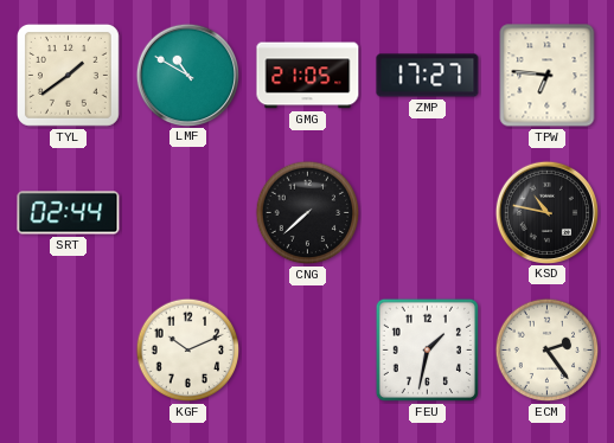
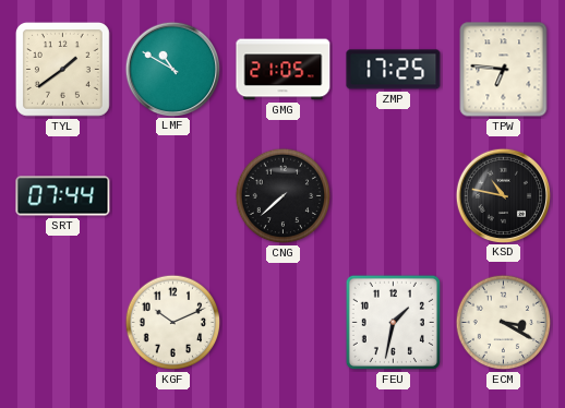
ZMP: 17:27 -> 17:25
SRT: 02:44 -> 07:44
ECM: 2:24 -> 3:20
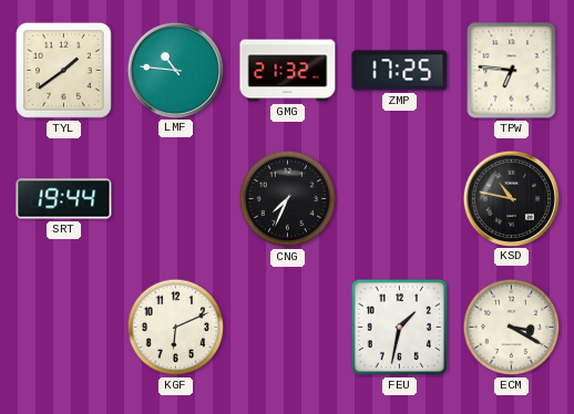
LMF: 10:50 -> 10:46
GMG: 21:05 -> 21:32
SRT: 07:44 -> 19:44
CNG: 7:38 -> 7:34
KGF: 10:11 -> 6:11
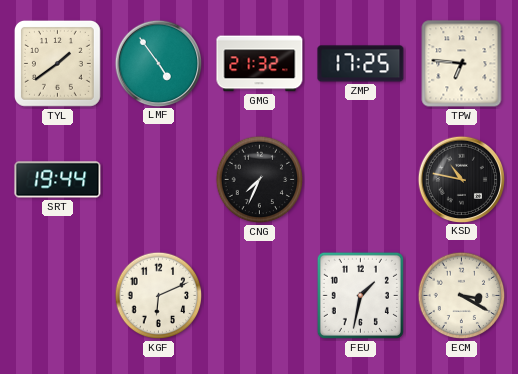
LMF: 10:46 -> 4:54
